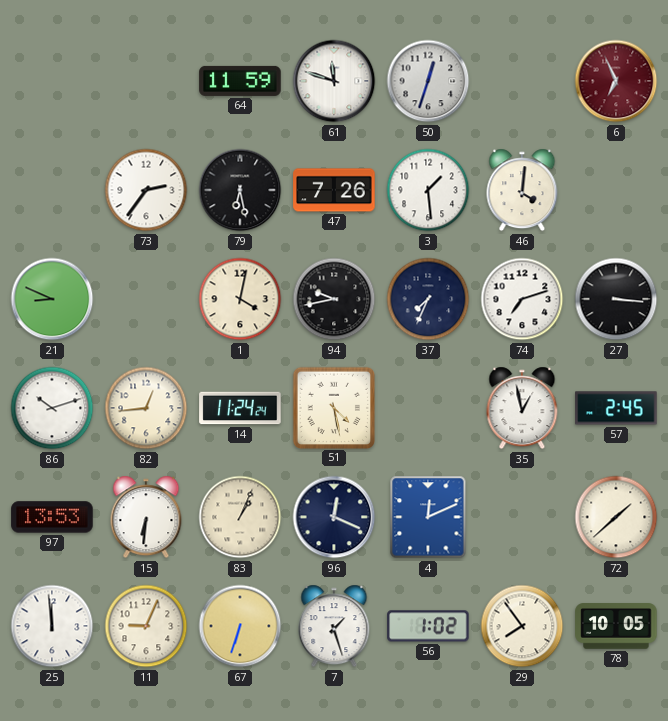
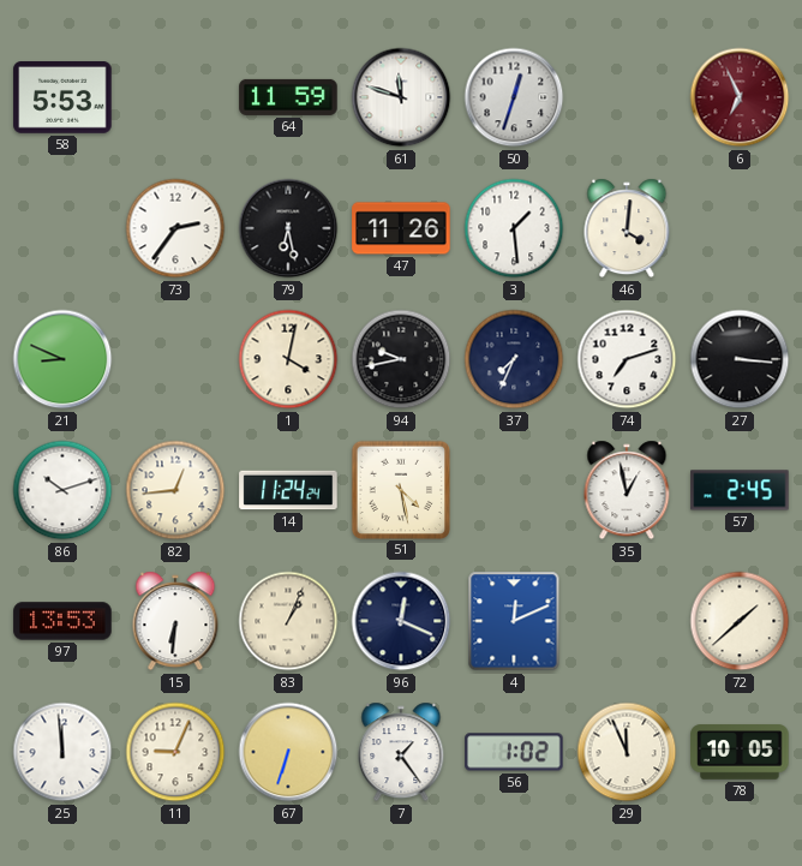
58: none -> 5:53
47: 7:26 -> 11:26
7: 1:27 -> 1:24
29: 7:54 -> 11:56
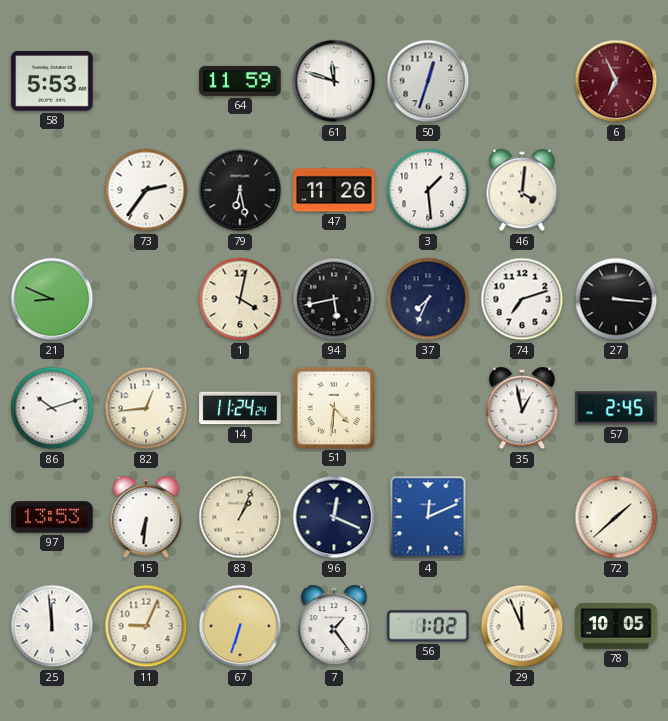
94: 9:43 -> 5:43
51: 4:28 -> 4:31
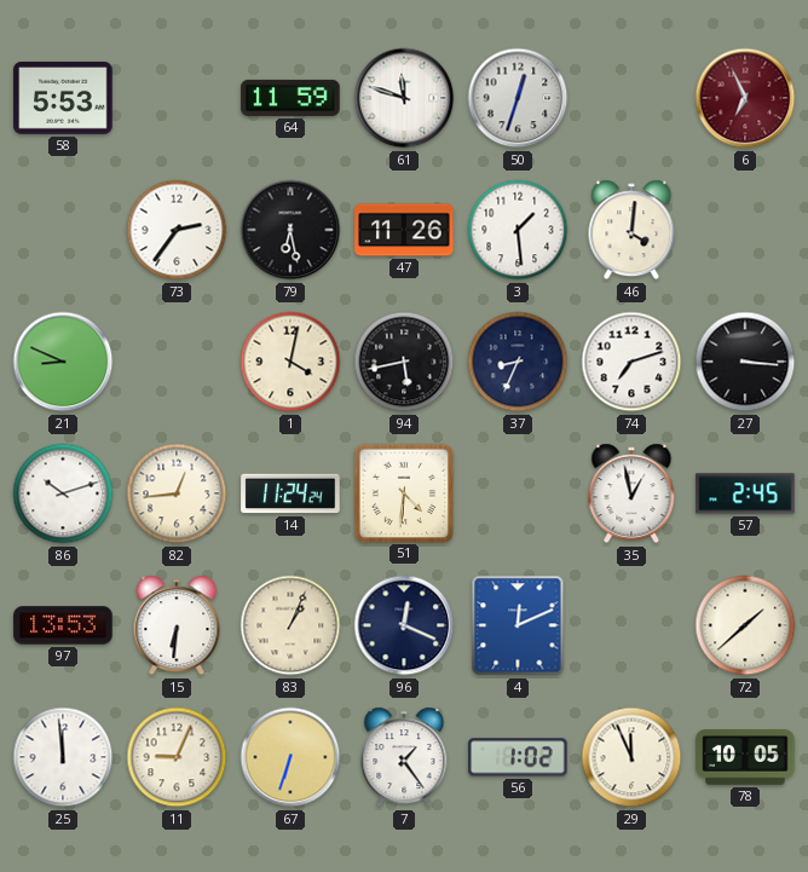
37: 7:34 -> 8:34
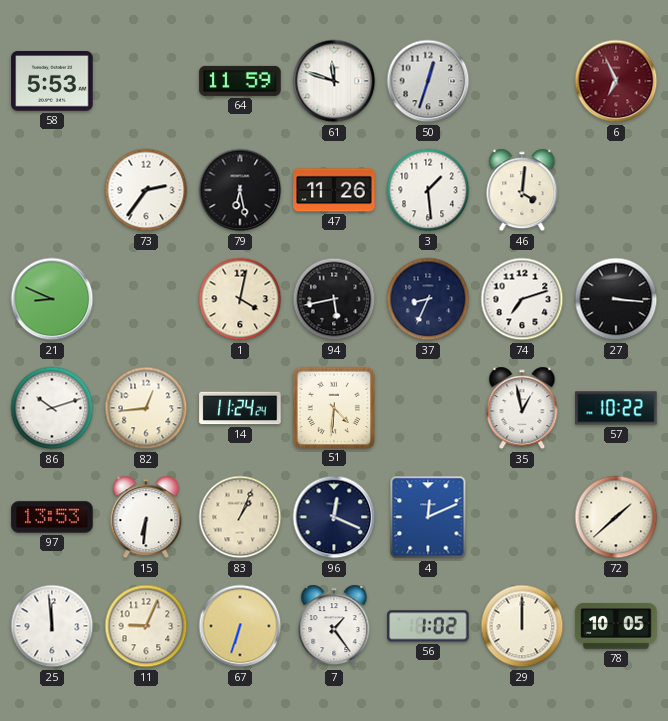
57: 2:45 -> 10:22
29: 11:56 -> 12:00
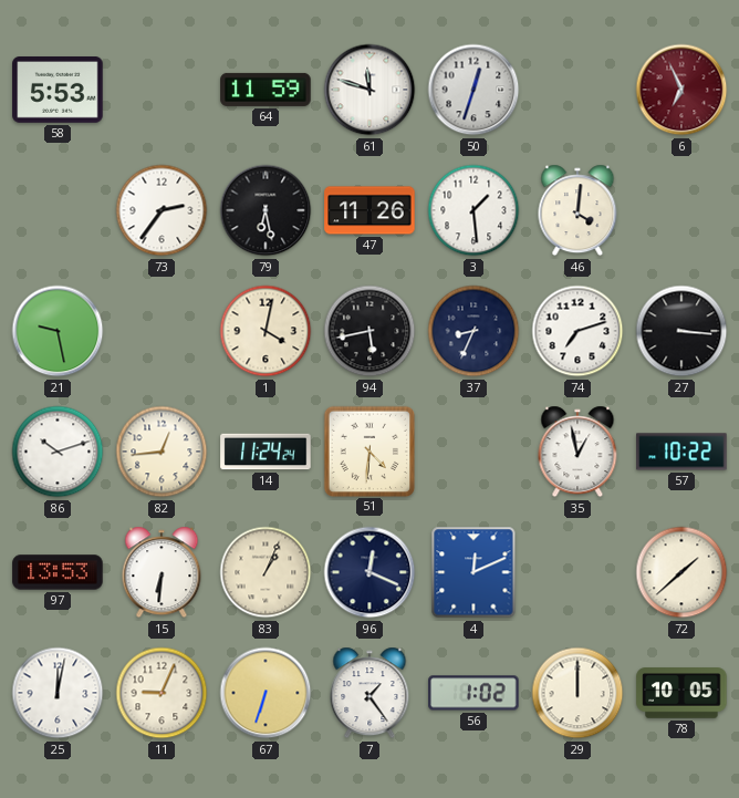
21: 8:49 -> 9:28
25: 11:59 -> 12:02
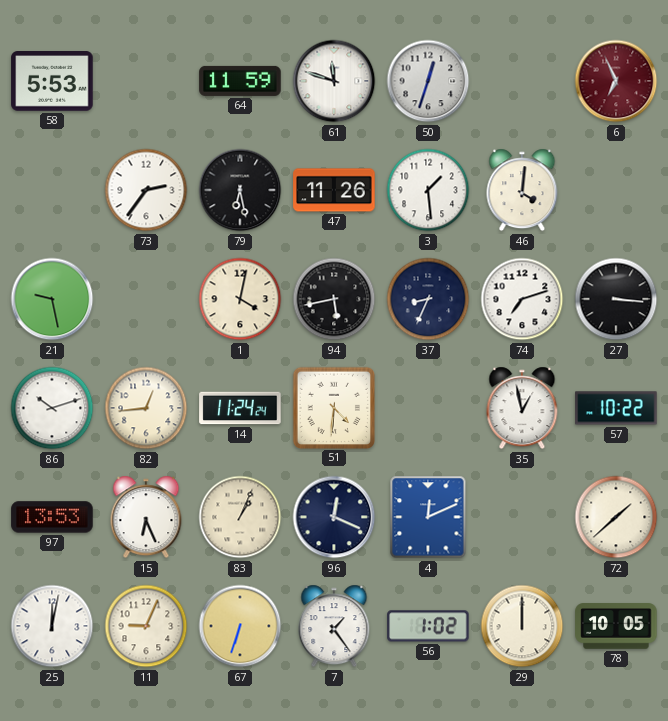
15: 6:31 -> 6:26
